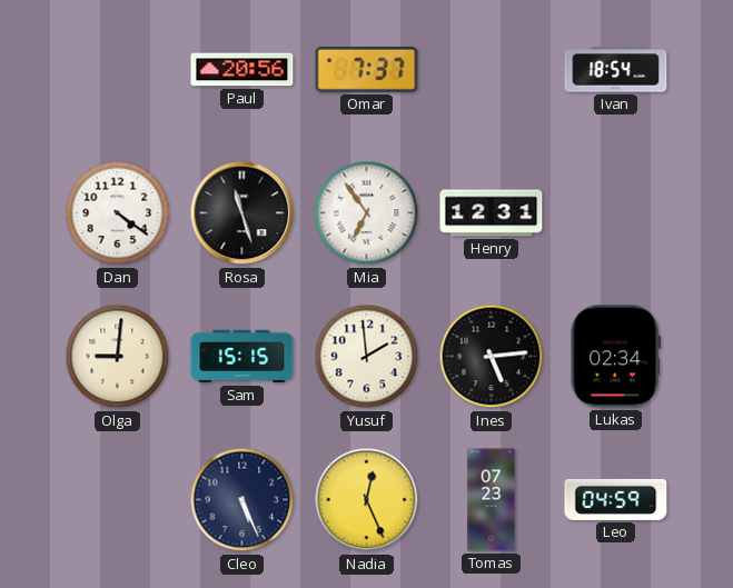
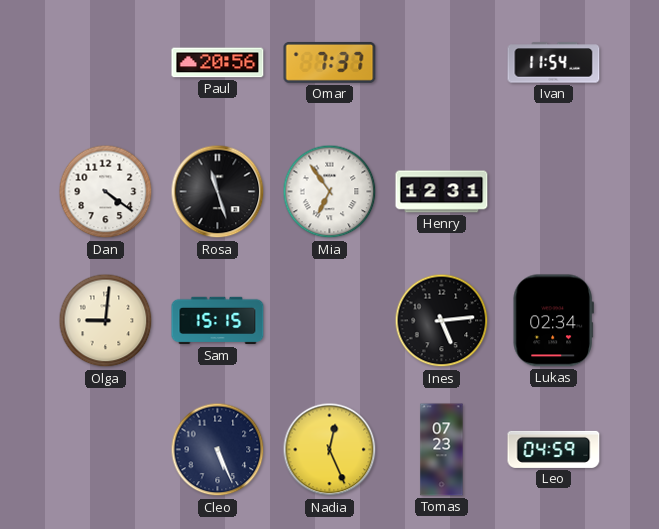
Ivan: 18:54 -> 11:54
Yusuf: 1:59 -> none
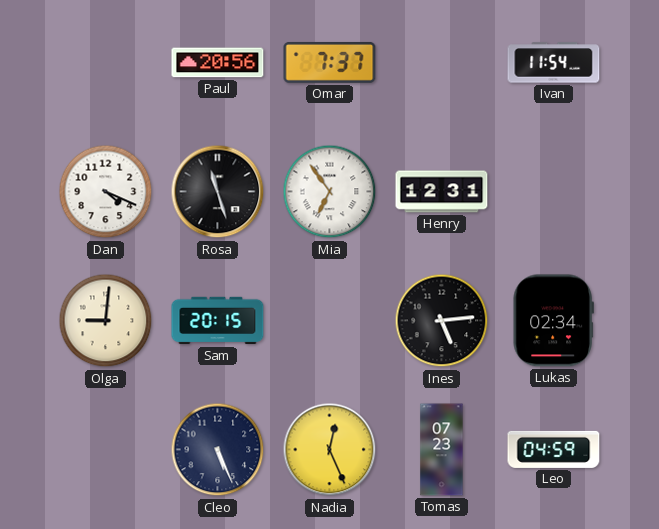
Dan: 4:21 -> 4:19
Sam: 15:15 -> 20:15
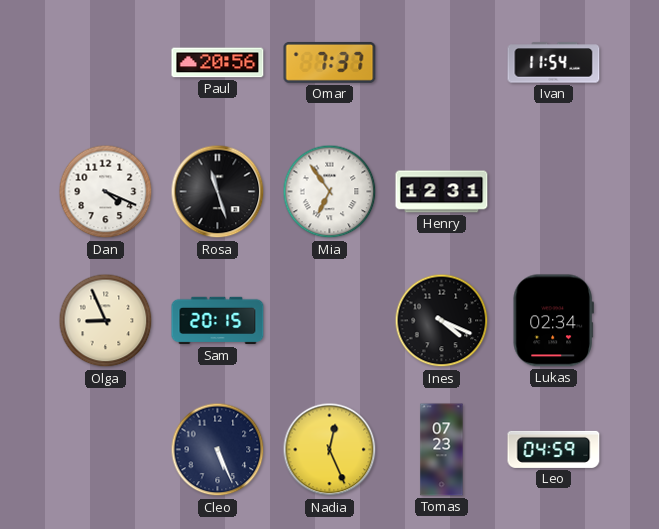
Olga: 9:01 -> 8:56
Ines: 5:14 -> 4:19
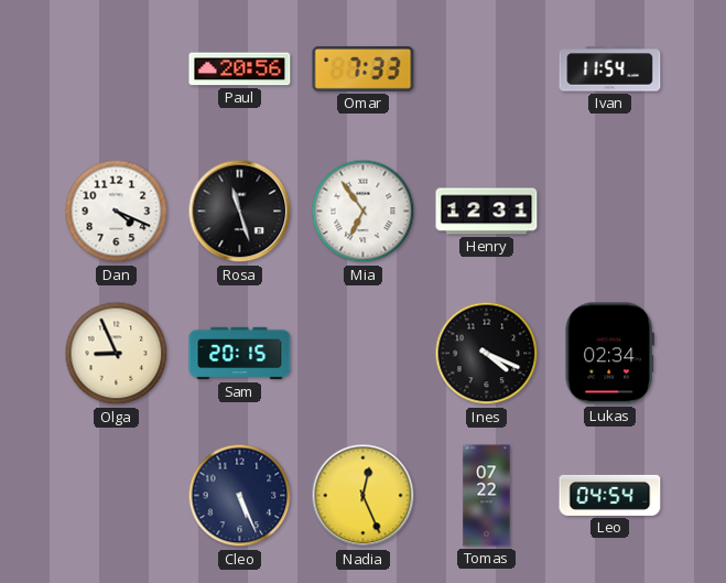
Omar: 7:37 -> 7:33
Tomas: 07:23 -> 07:22
Leo: 04:59 -> 04:54
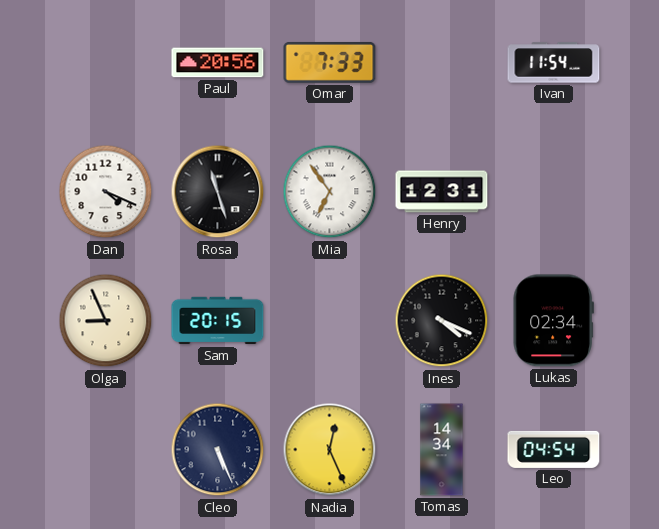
Tomas: 07:22 -> 14:34
